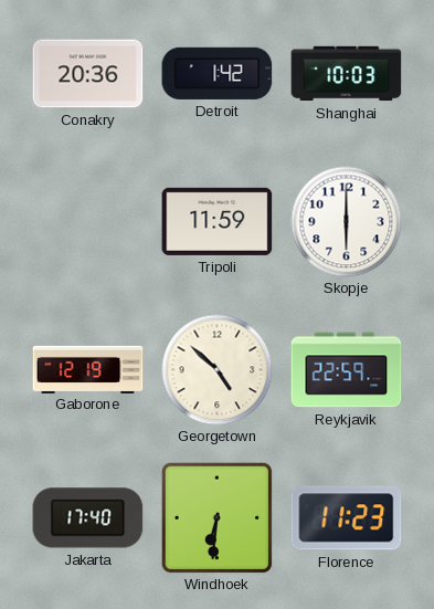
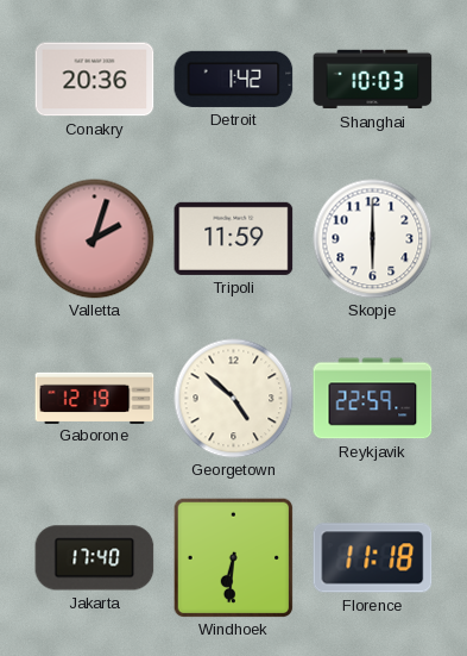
Valletta: none -> 2:03
Florence: 11:23 -> 11:18
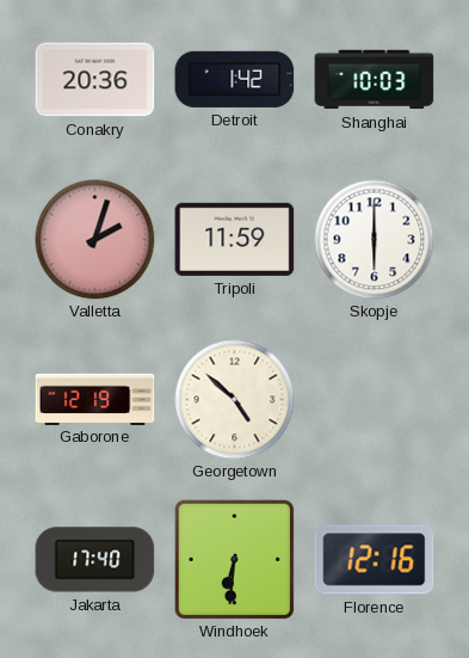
Reykjavik: 22:59 -> none
Florence: 11:18 -> 12:16
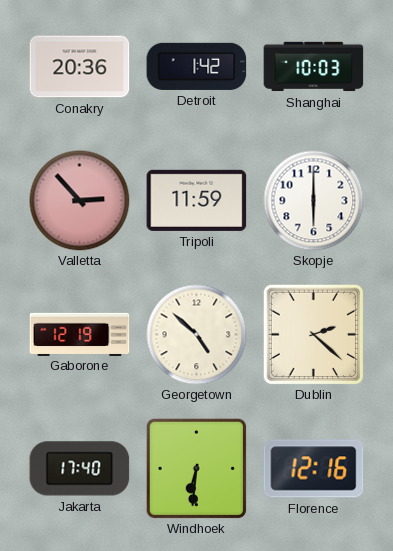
Valletta: 2:03 -> 2:53
Dublin: none -> 2:22
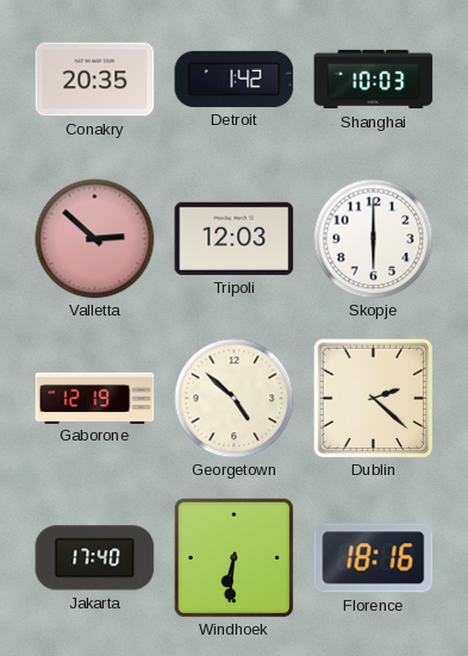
Conakry: 20:36 -> 20:35
Valletta: 2:53 -> 2:52
Tripoli: 11:59 -> 12:03
Florence: 12:16 -> 18:16
